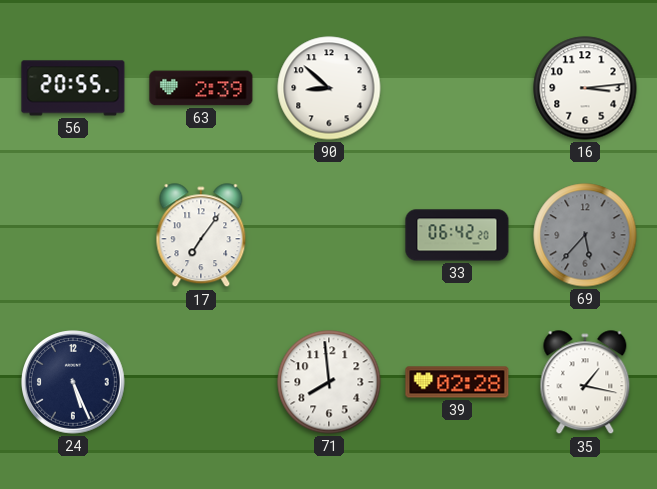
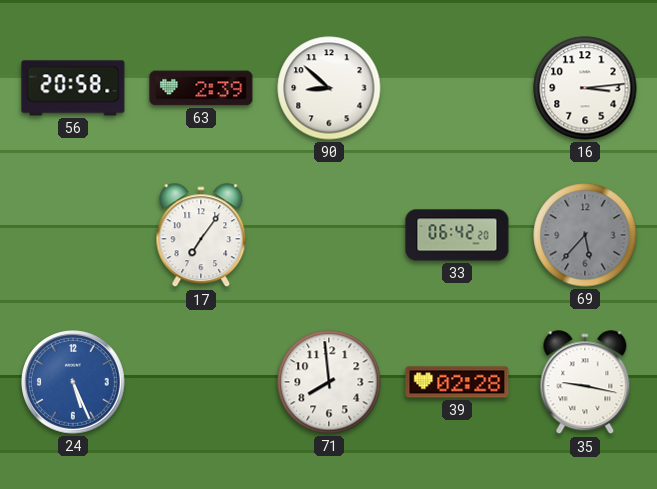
56: 20:55 -> 20:58
24 dial: navy -> blue
35: 1:17 -> 9:17
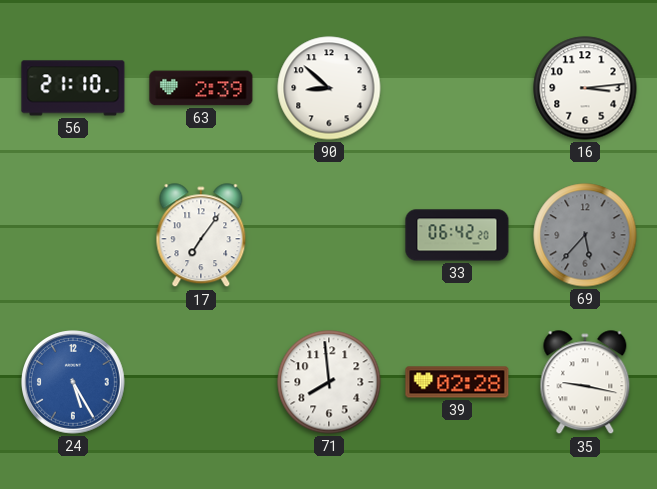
56: 20:58 -> 21:10
24: 5:26 -> 5:25
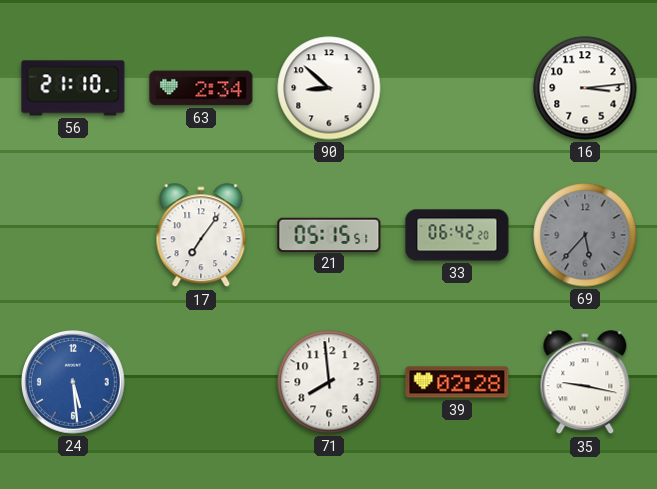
63: 2:39 -> 2:34
21: none -> 05:15
24: 5:25 -> 5:29
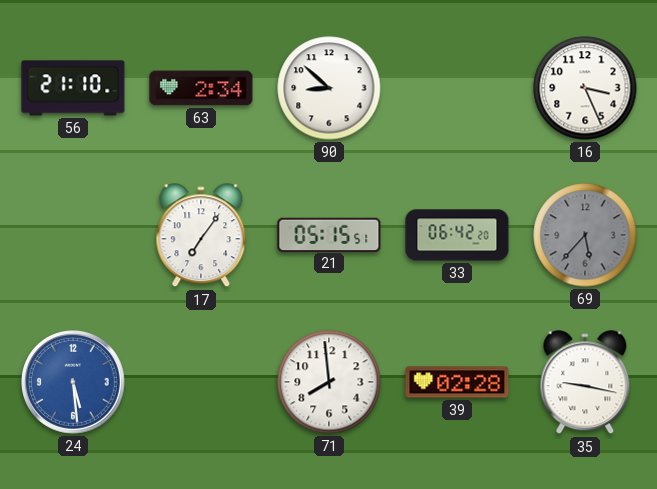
16: 3:14 -> 3:26
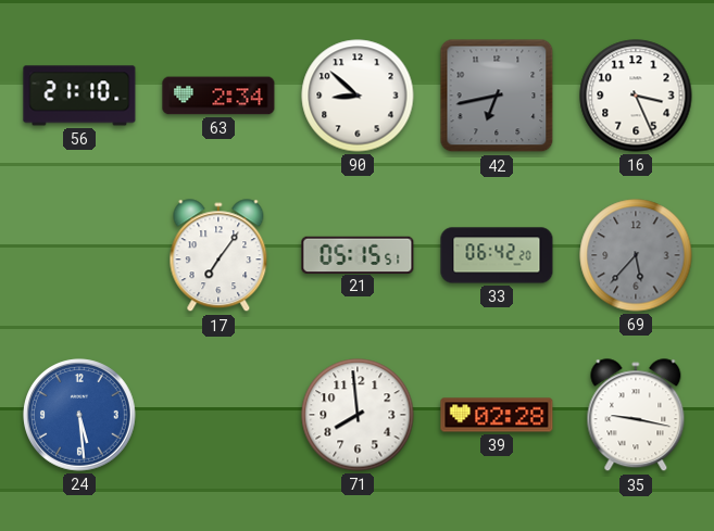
42: none -> 6:43
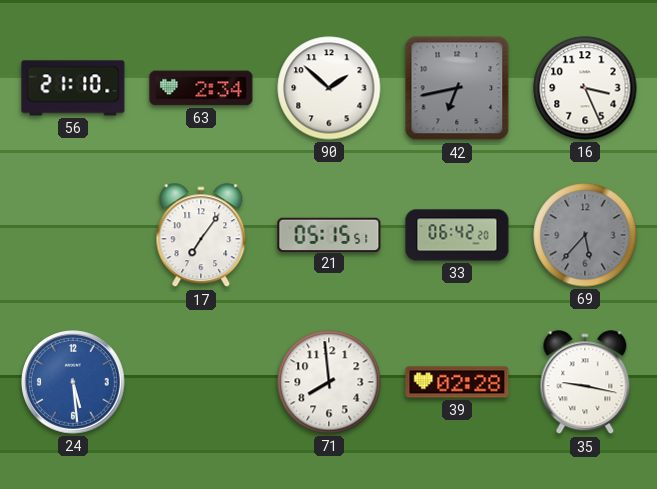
90: 8:52 -> 1:52
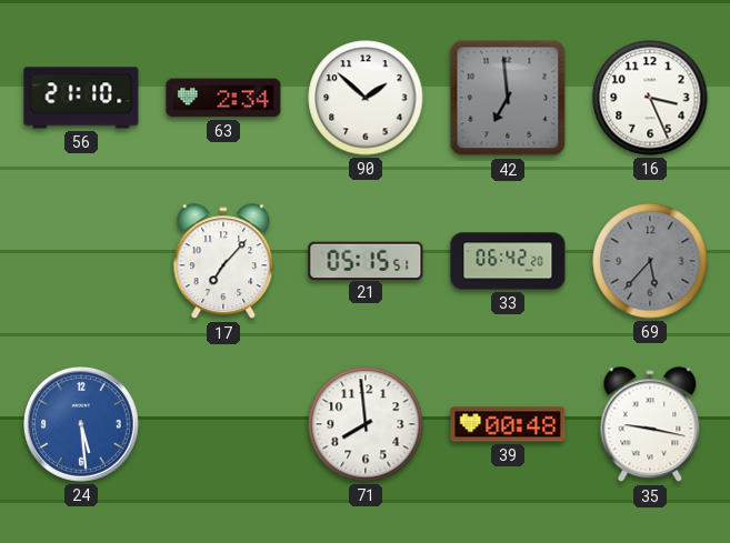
42: 6:43 -> 6:59
17: 7:06 -> 7:07
39: 02:28 -> 00:48
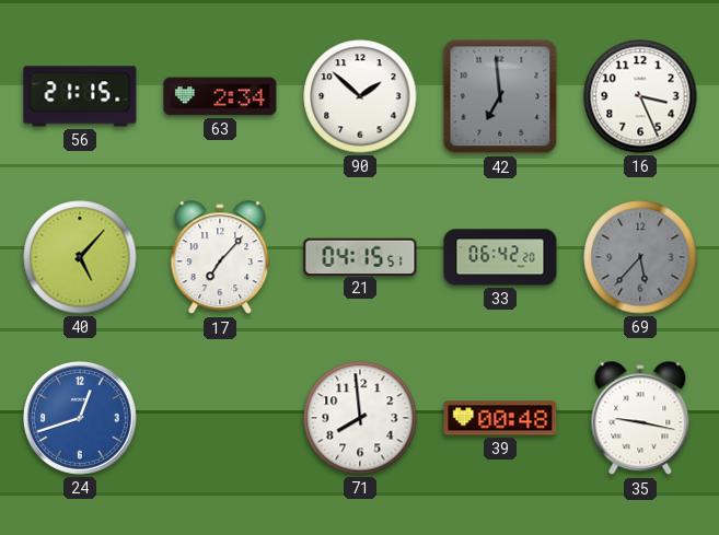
56: 21:10 -> 21:15
40: none -> 5:07
21: 05:15 -> 04:15
24: 5:29 -> 12:42
